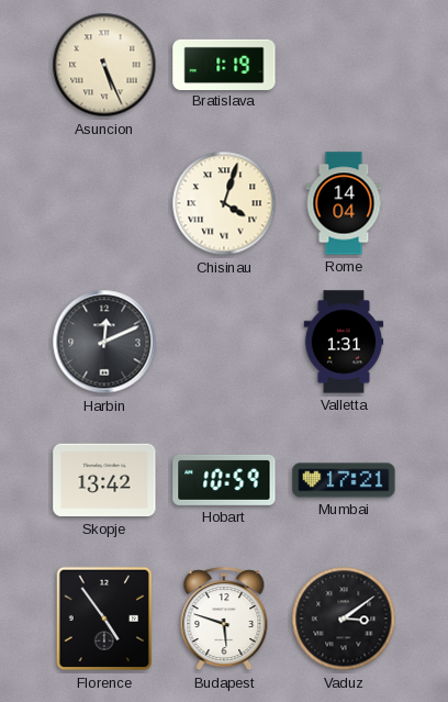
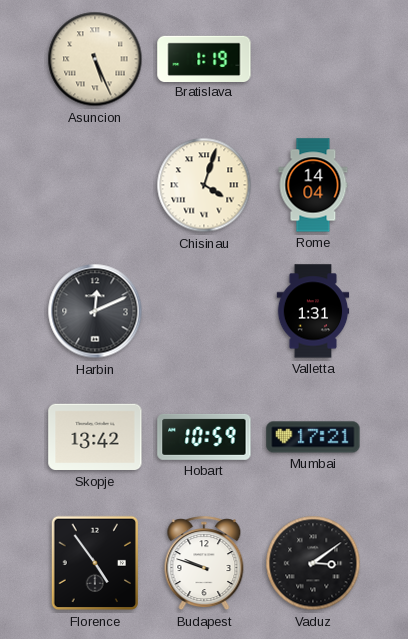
Budapest: 5:48 -> 9:48
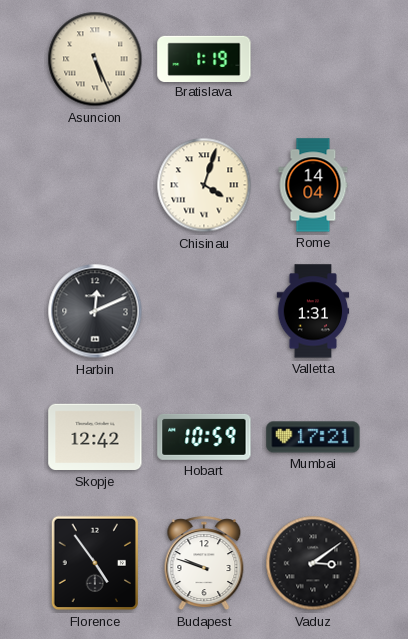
Skopje: 13:42 -> 12:42
